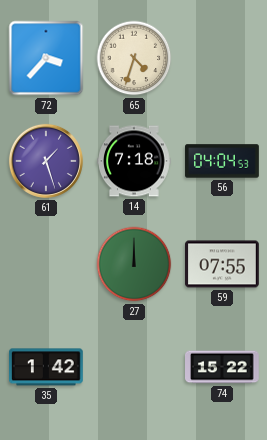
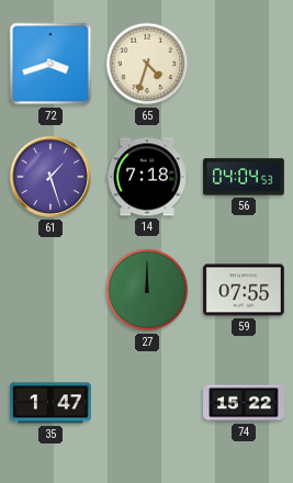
72: 3:37 -> 3:42
35: 1:42 -> 1:47
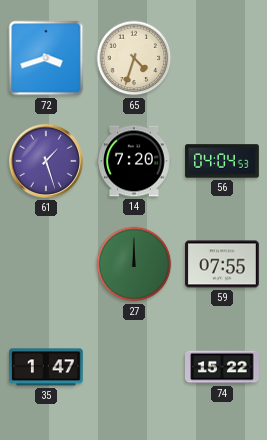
14: 7:18 -> 7:20
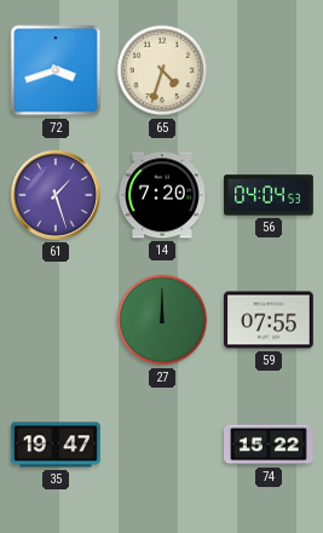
35: 1:47 -> 19:47
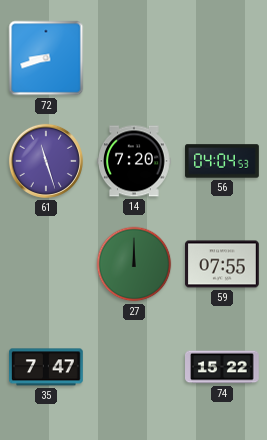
72: 3:42 -> 8:42
65: 4:33 -> none
61: 1:27 -> 11:27
35: 19:47 -> 7:47
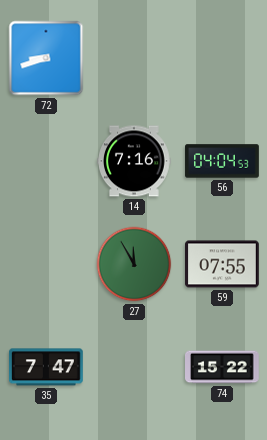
61: 11:27 -> none
14: 7:20 -> 7:16
27: 12:00 -> 11:55
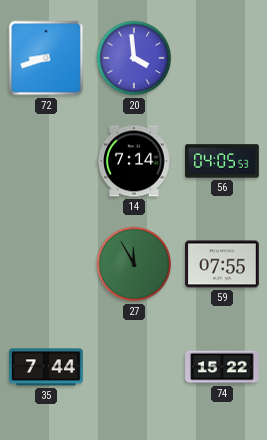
20: none -> 3:59
14: 7:16 -> 7:14
56: 04:04 -> 04:05
35: 7:47 -> 7:44
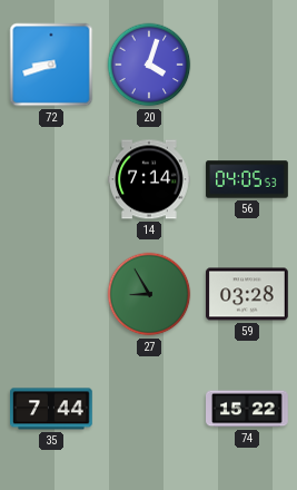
20: 3:59 -> 4:03
27: 11:55 -> 8:55
59: 07:55 -> 03:28
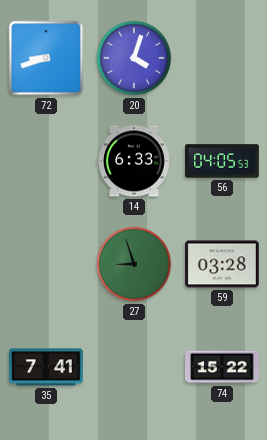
14: 7:14 -> 6:33
27: 8:55 -> 8:57
35: 7:44 -> 7:41
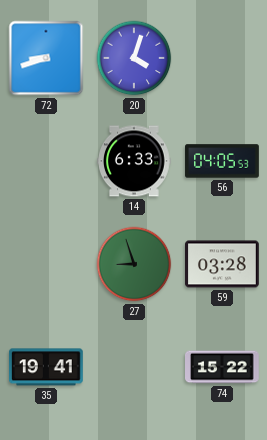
35: 7:41 -> 19:41
